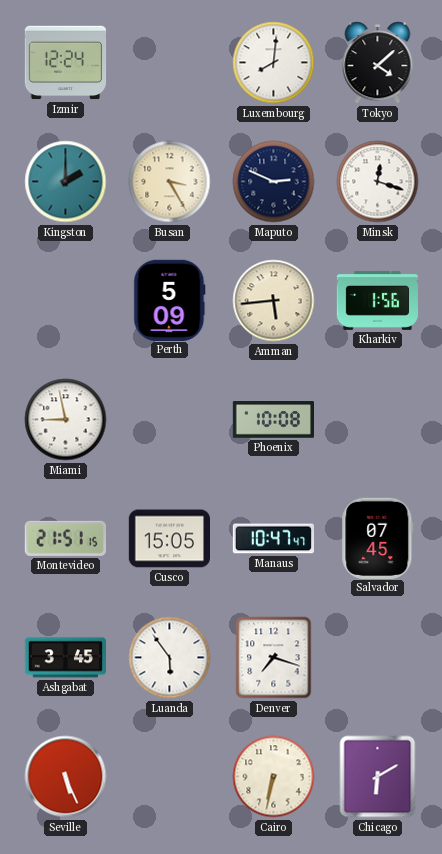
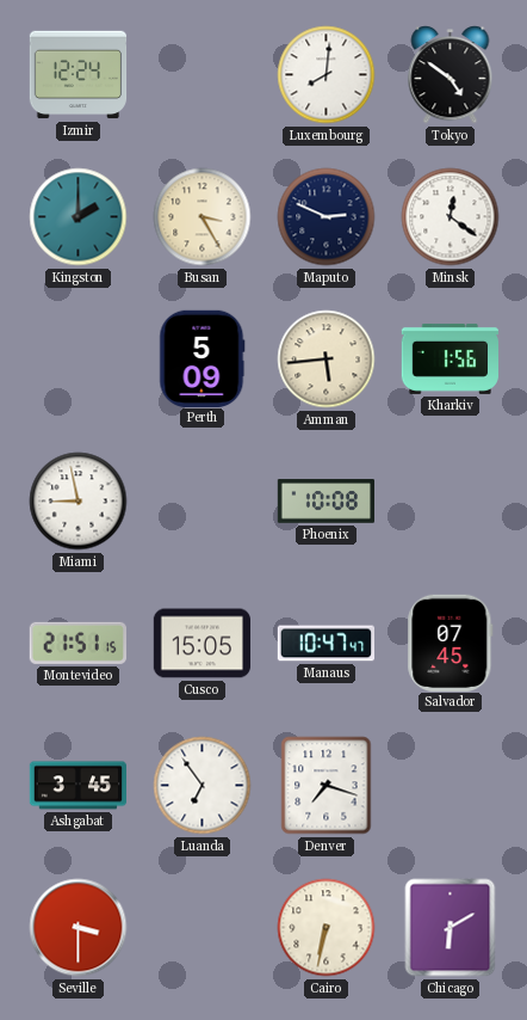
Tokyo: 4:08 -> 4:51
Minsk: 12:18 -> 12:21
Luanda: 5:54 -> 6:54
Seville: 5:26 -> 3:30
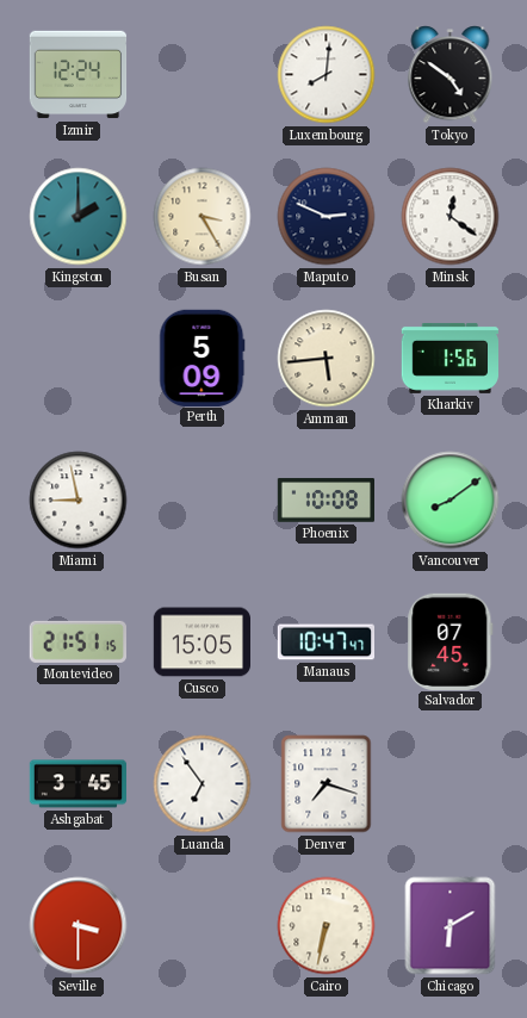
Vancouver: none -> 8:09
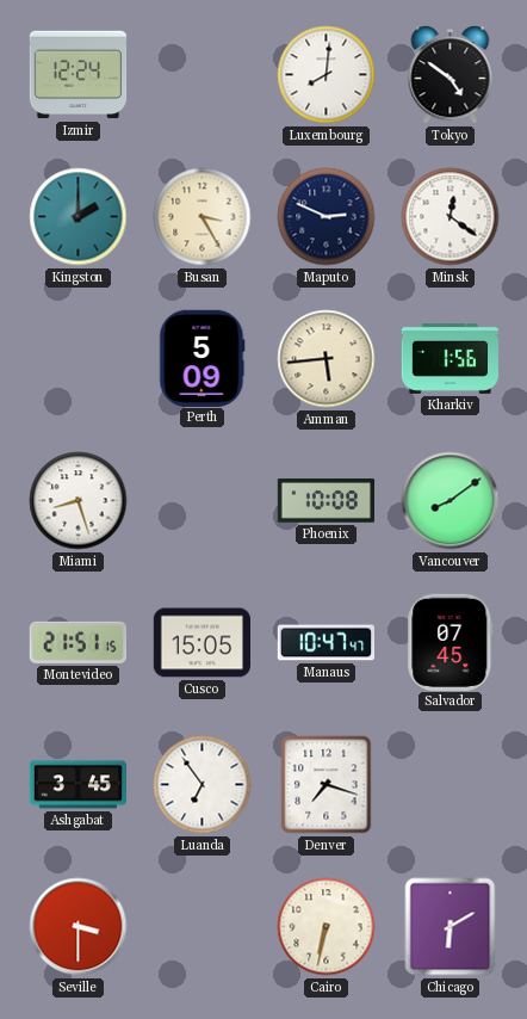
Miami: 8:58 -> 8:27
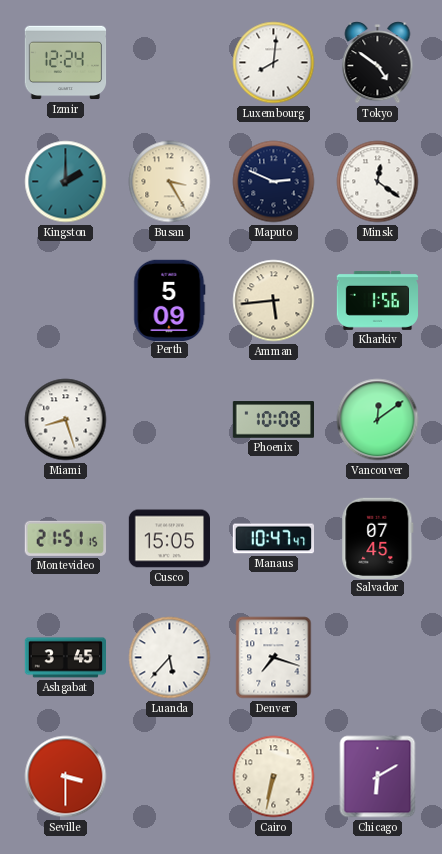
Vancouver: 8:09 -> 12:09
Luanda: 6:54 -> 5:37
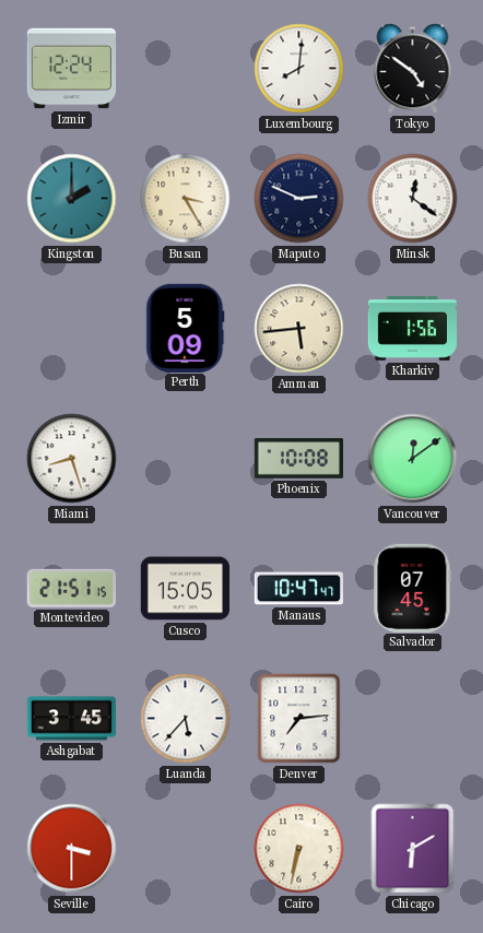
Denver: 7:18 -> 7:14
